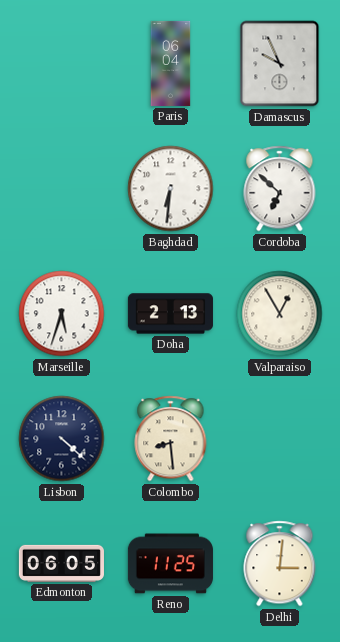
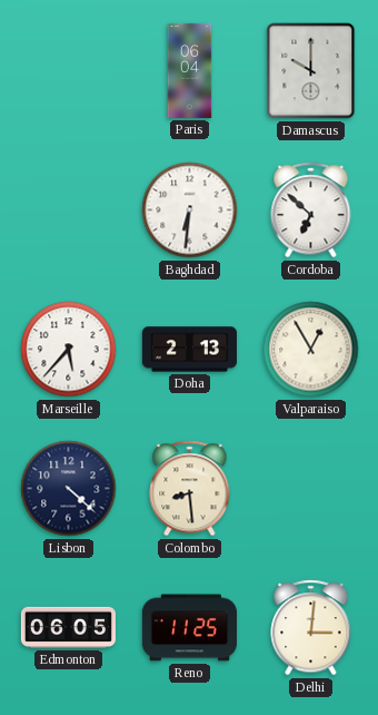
Damascus: 9:56 -> 10:00
Marseille: 5:33 -> 5:37
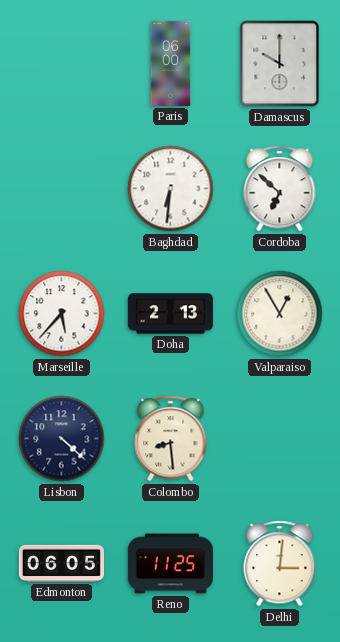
Paris: 06:04 -> 06:00
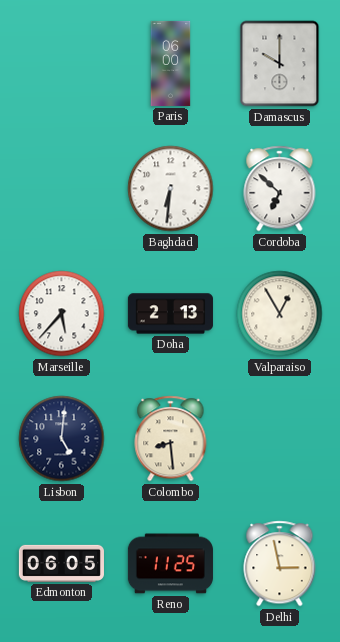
Lisbon: 4:22 -> 5:01
Delhi: 3:01 -> 2:58
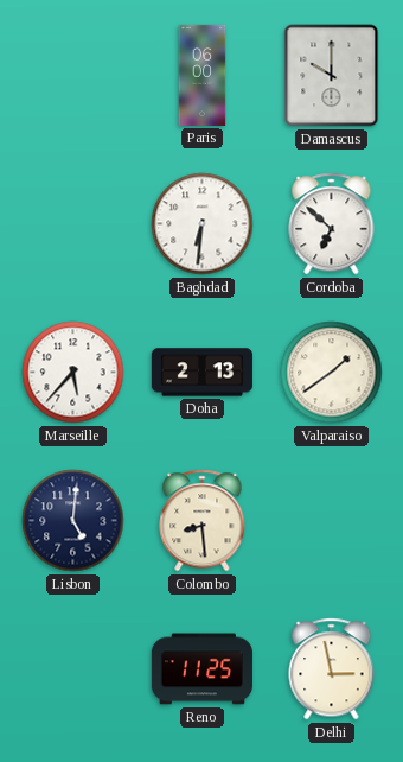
Valparaiso: 12:55 -> 1:39
Edmonton: 06:05 -> none
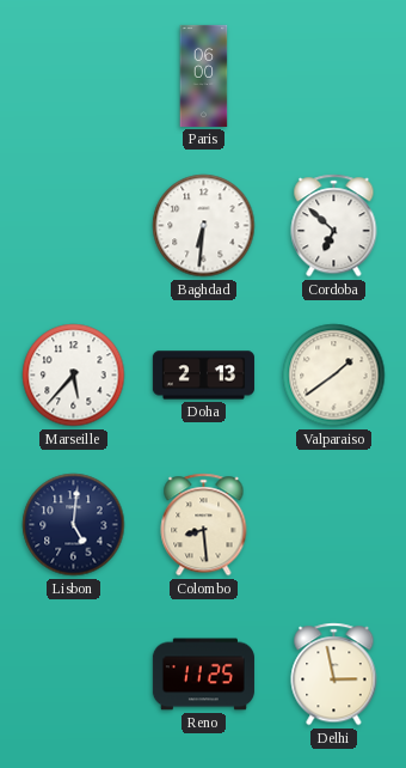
Damascus: 10:00 -> none
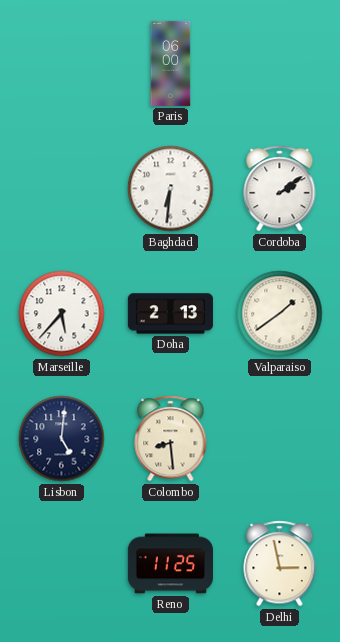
Cordoba: 6:52 -> 2:09
